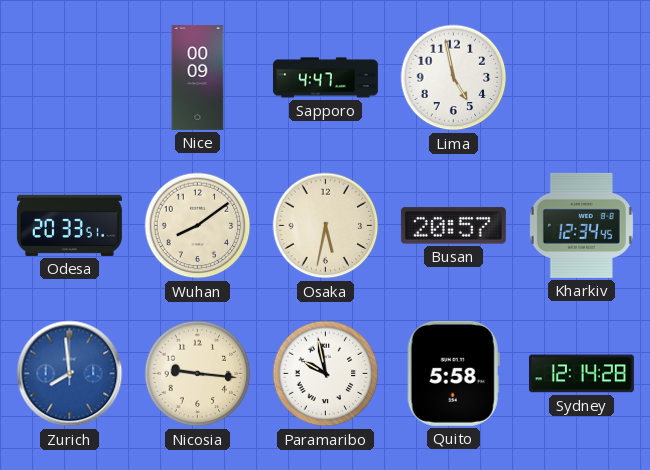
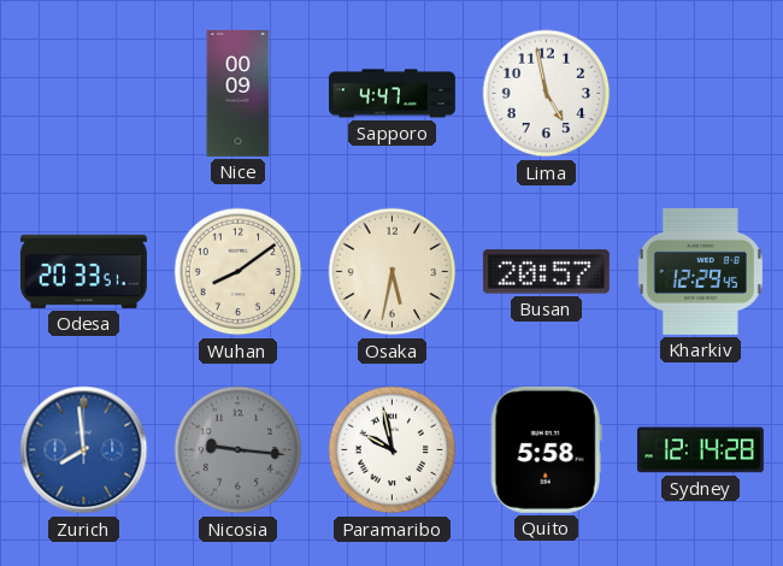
Kharkiv: 12:34 -> 12:29
Nicosia dial: cream -> grey
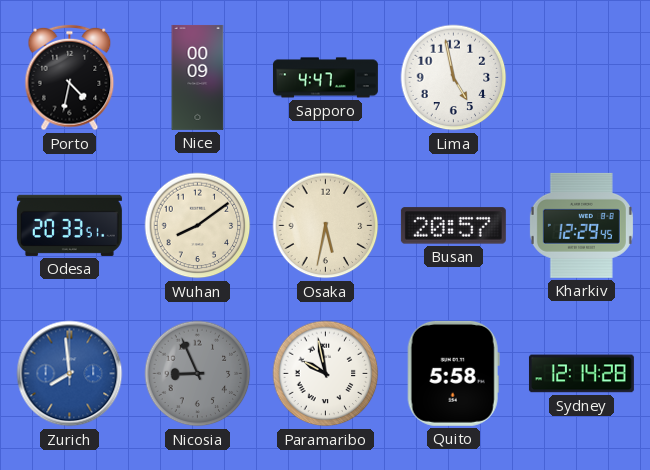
Porto: none -> 4:32
Nicosia: 9:16 -> 8:56
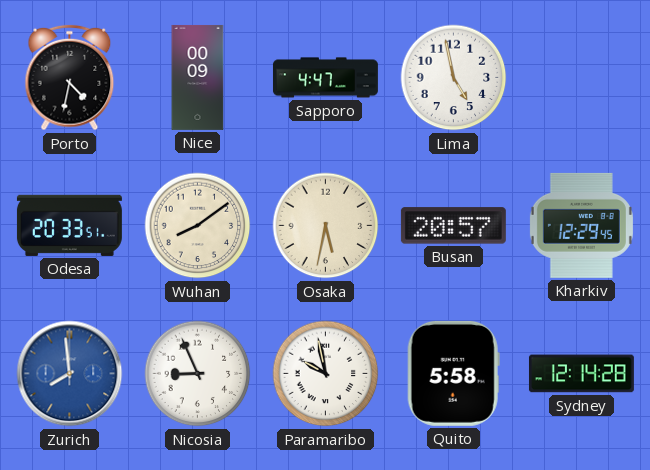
Nicosia dial: grey -> white
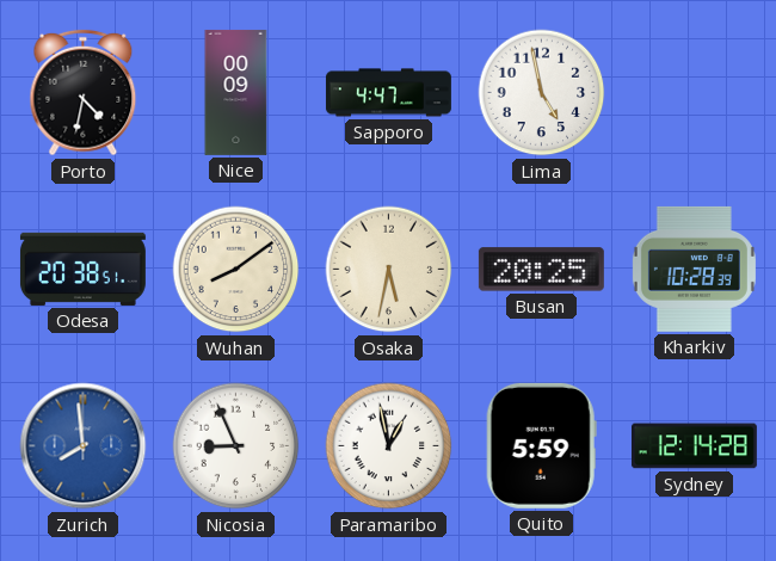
Odesa: 20:33 -> 20:38
Busan: 20:57 -> 20:25
Kharkiv: 12:29 -> 10:28
Paramaribo: 9:58 -> 12:58
Quito: 5:58 -> 5:59
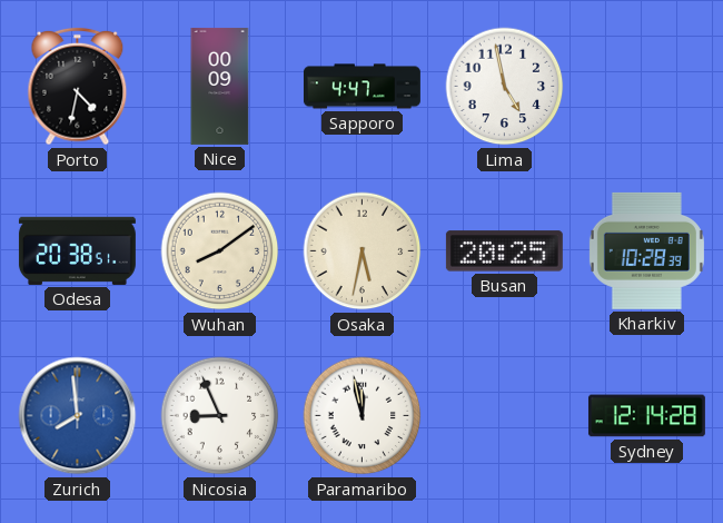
Paramaribo: 12:58 -> 11:58
Quito: 5:59 -> none
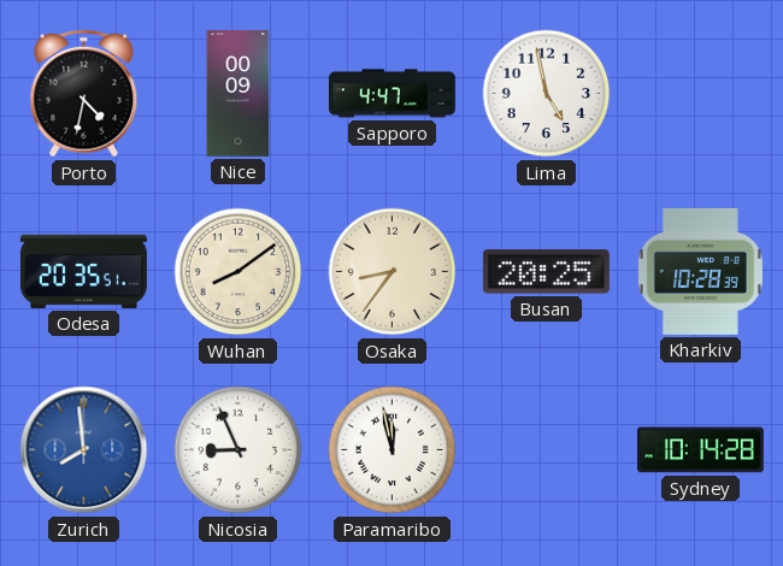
Odesa: 20:38 -> 20:35
Osaka: 5:32 -> 8:36
Sydney: 12:14 -> 10:14
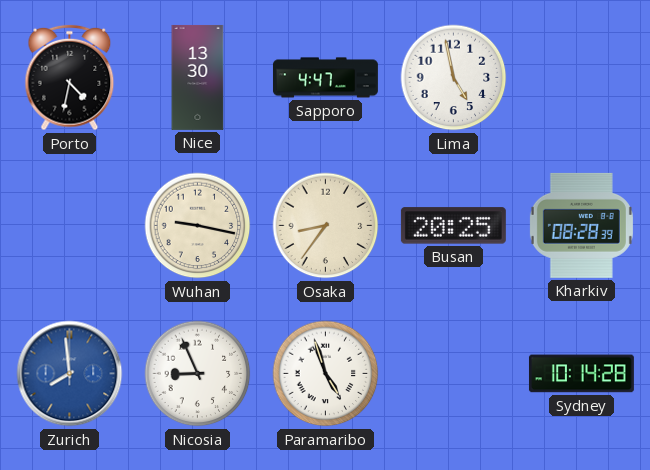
Nice: 00:09 -> 13:30
Odesa: 20:35 -> none
Wuhan: 8:09 -> 9:17
Kharkiv: 10:28 -> 08:28
Paramaribo: 11:58 -> 4:57
